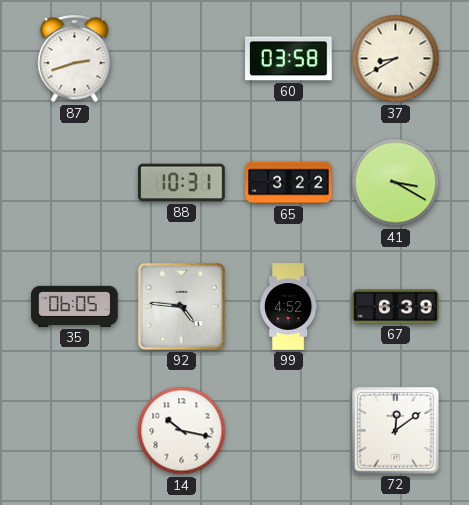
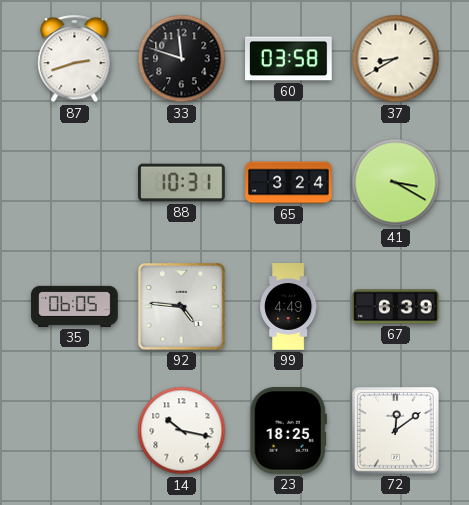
33: none -> 11:48
65: 3:22 -> 3:24
99: 4:52 -> 4:49
23: none -> 18:25
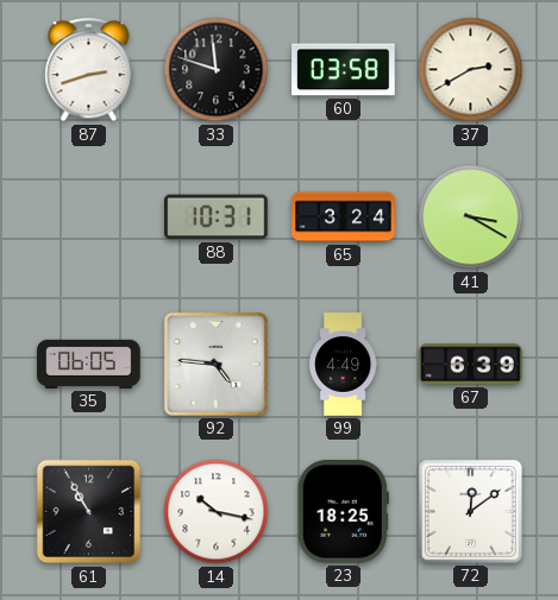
37: 8:40 -> 2:40
61: none -> 10:55
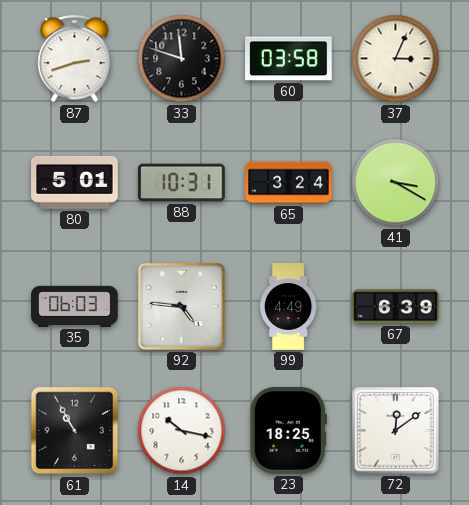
37: 2:40 -> 3:04
80: none -> 5:01
35: 06:05 -> 06:03
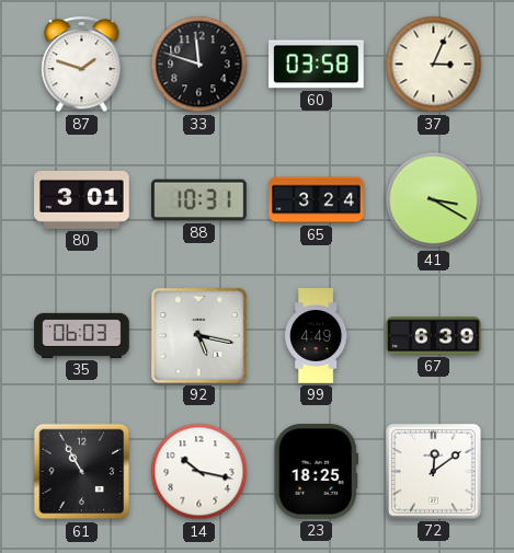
87: 2:42 -> 1:48
80: 5:01 -> 3:01
92: 4:46 -> 5:17
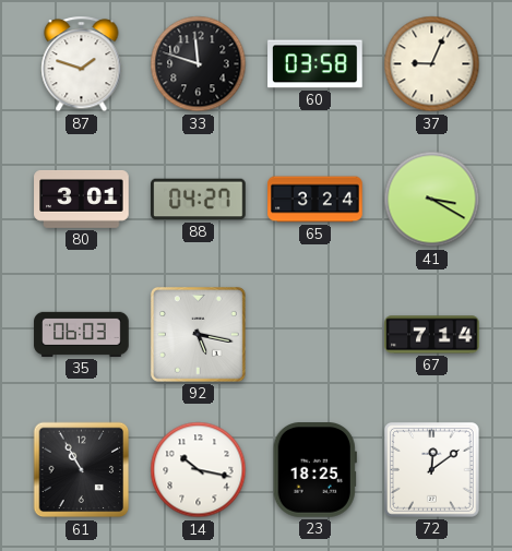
37: 3:04 -> 9:04
88: 10:31 -> 04:27
99: 4:49 -> none
67: 6:39 -> 7:14
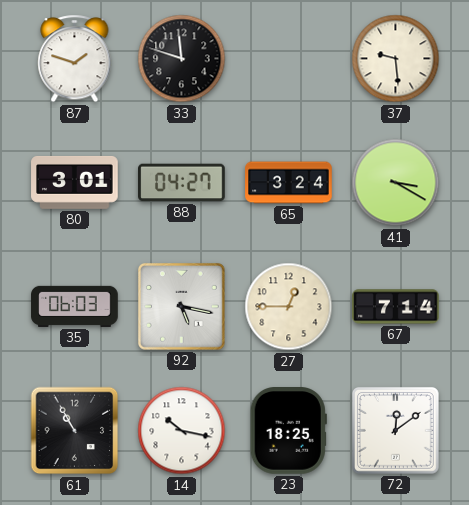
60: 03:58 -> none
37: 9:04 -> 9:29
27: none -> 12:45
